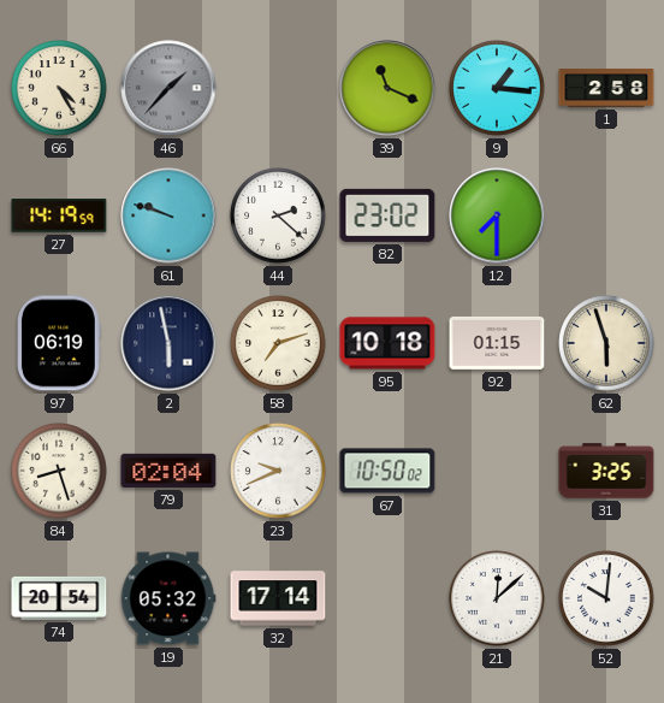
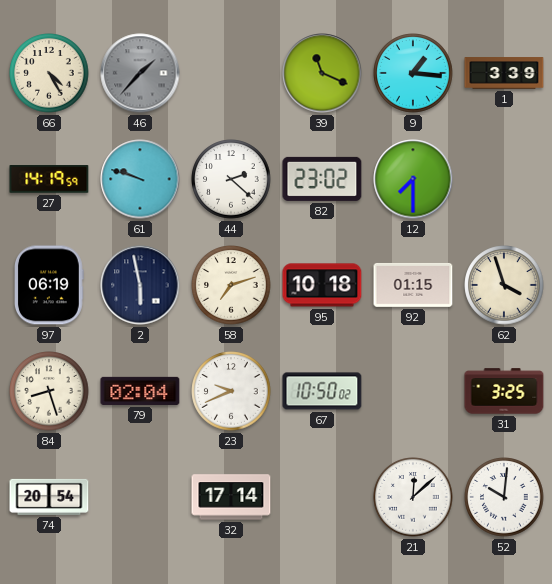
1: 2:58 -> 3:39
62: 5:57 -> 3:57
19: 05:32 -> none
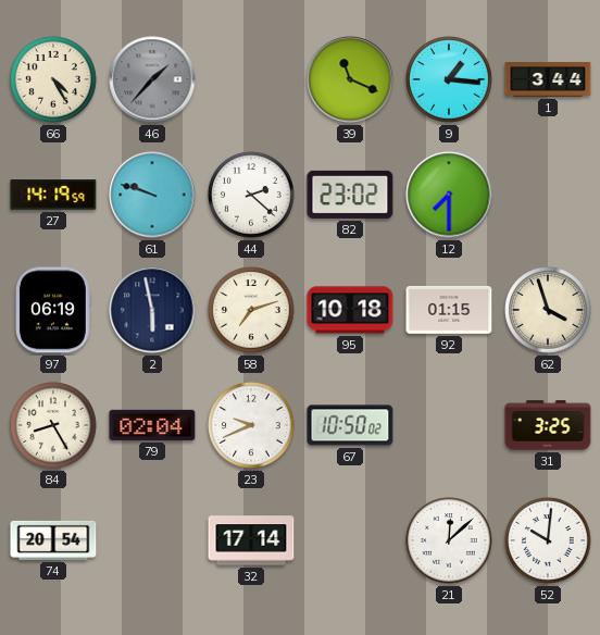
1: 3:39 -> 3:44
84: 8:27 -> 8:25
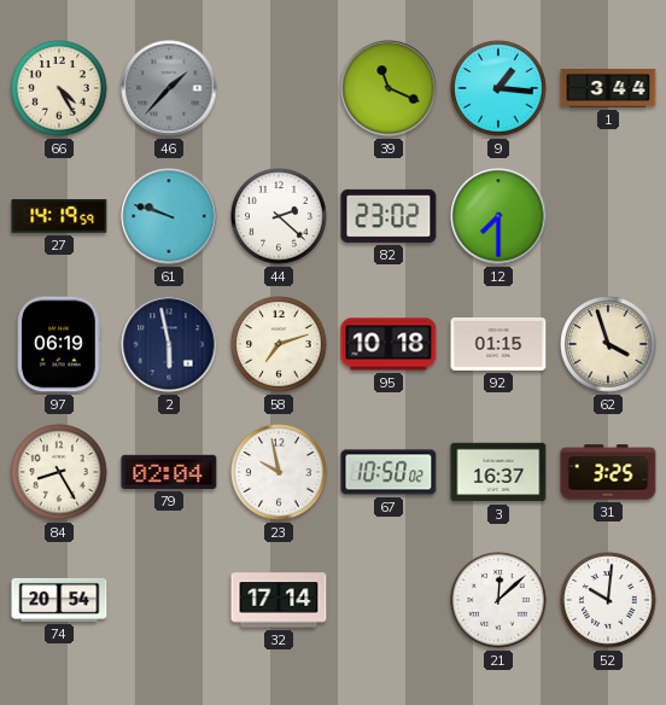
23: 9:41 -> 9:58
3: none -> 16:37
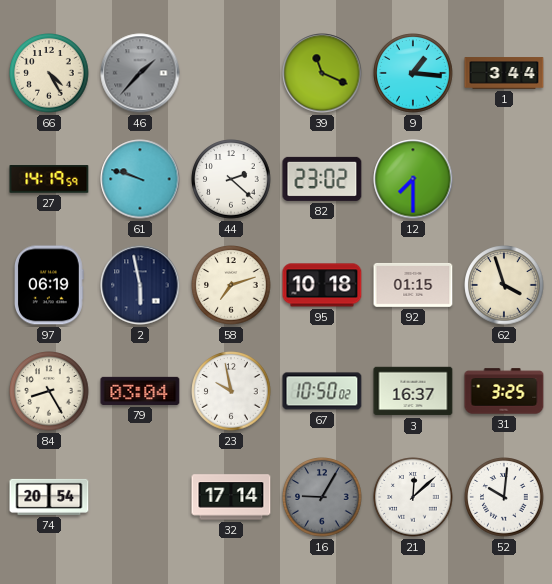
79: 02:04 -> 03:04
16: none -> 9:05
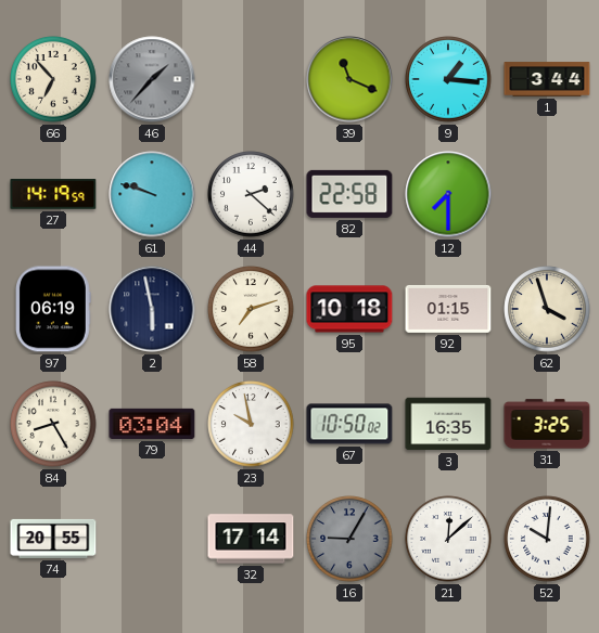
66: 4:25 -> 6:53
82: 23:02 -> 22:58
3: 16:37 -> 16:35
74: 20:54 -> 20:55
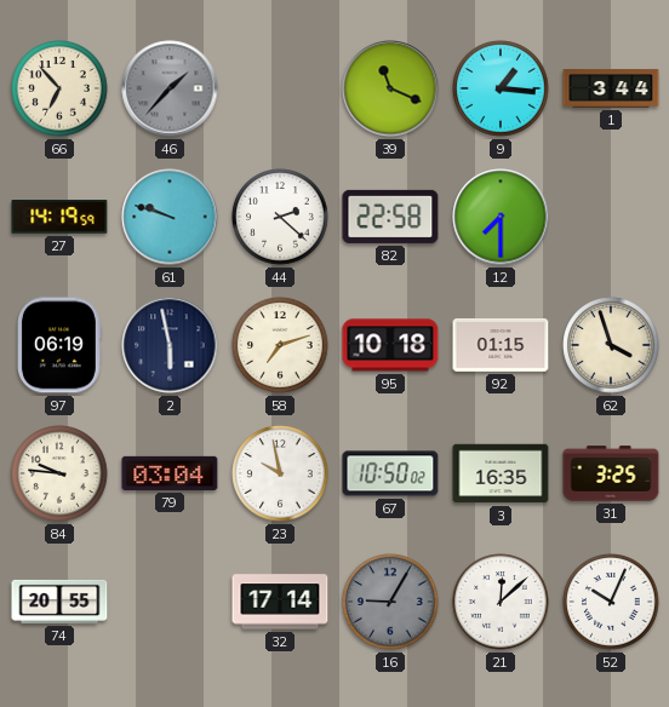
84: 8:25 -> 9:46
52: 10:01 -> 10:04
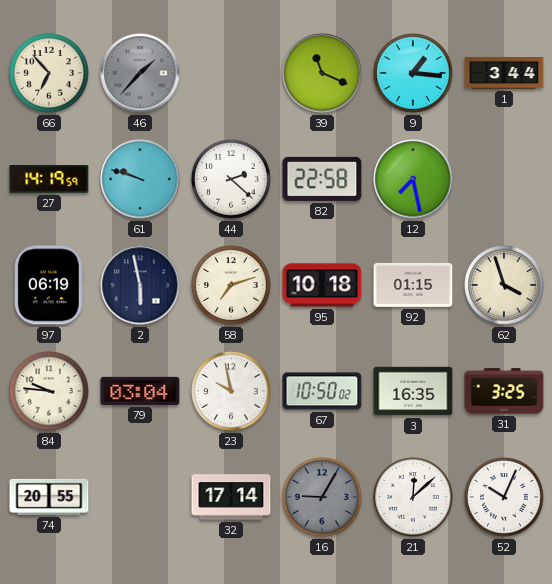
12: 7:30 -> 7:28
